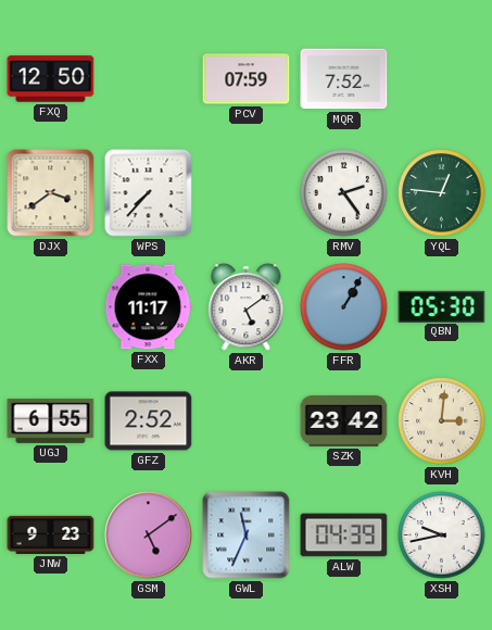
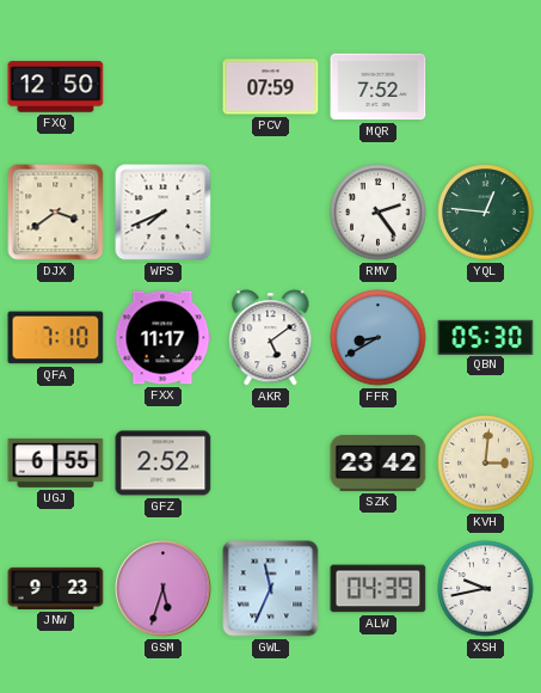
WPS: 7:37 -> 7:41
QFA: none -> 7:10
FFR: 1:05 -> 8:40
GSM: 5:09 -> 5:33
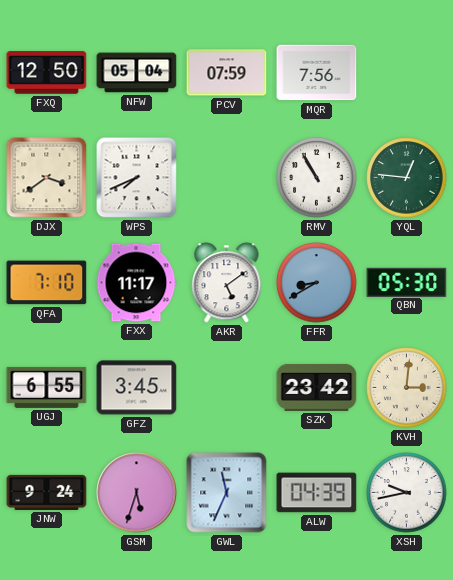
NFW: none -> 05:04
MQR: 7:52 -> 7:56
RMV: 2:24 -> 10:55
GFZ: 2:52 -> 3:45
JNW: 9:23 -> 9:24
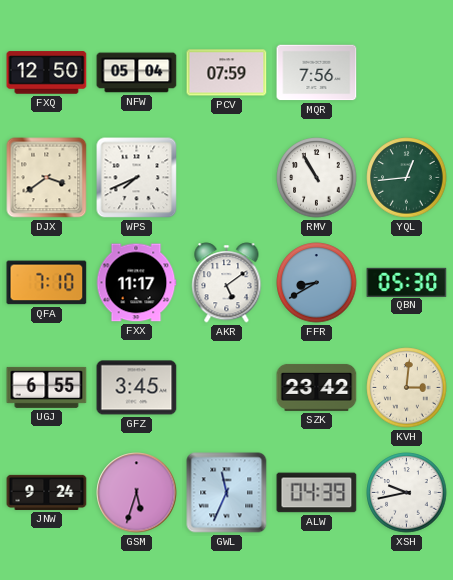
YQL: 12:46 -> 12:44
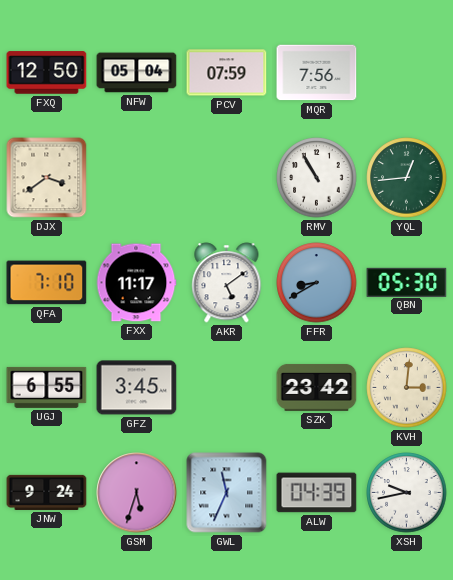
WPS: 7:41 -> none
